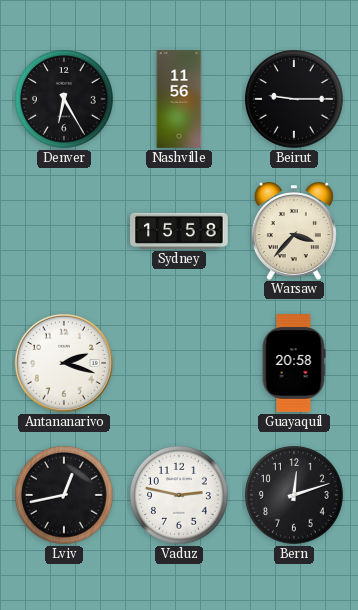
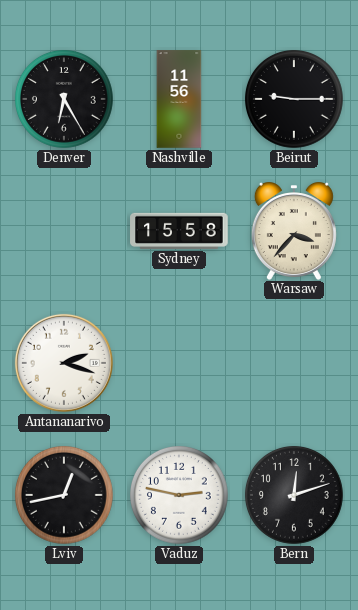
Guayaquil: 20:58 -> none
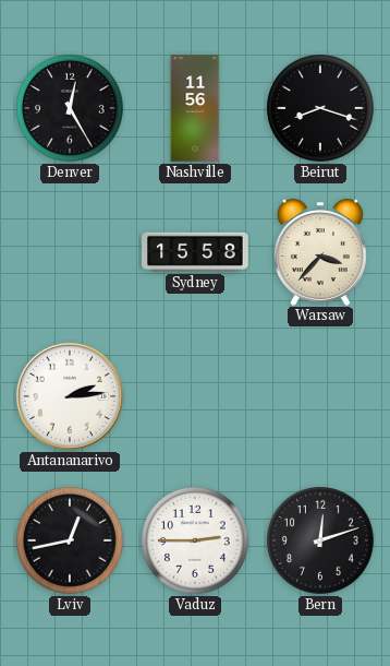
Denver: 6:25 -> 12:25
Beirut: 9:15 -> 8:18
Antananarivo: 2:18 -> 2:14
Vaduz: 2:47 -> 2:45
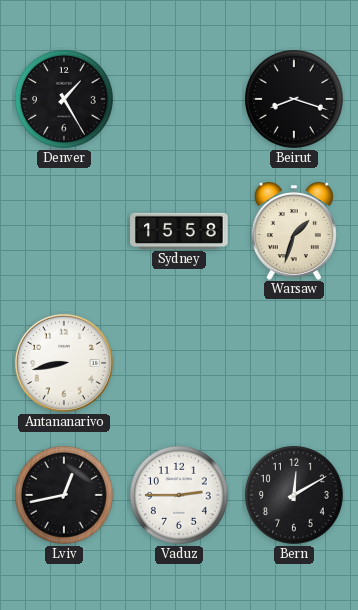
Denver: 12:25 -> 1:25
Nashville: 11:56 -> none
Warsaw: 3:37 -> 1:33
Antananarivo: 2:14 -> 8:43
Bern: 12:12 -> 12:10
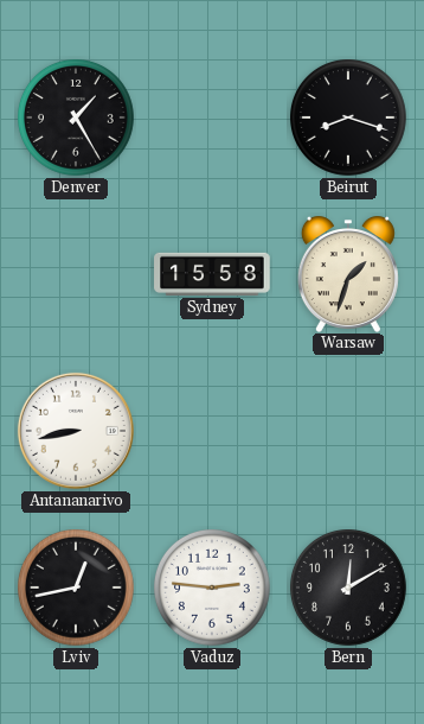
Vaduz: 2:45 -> 2:46
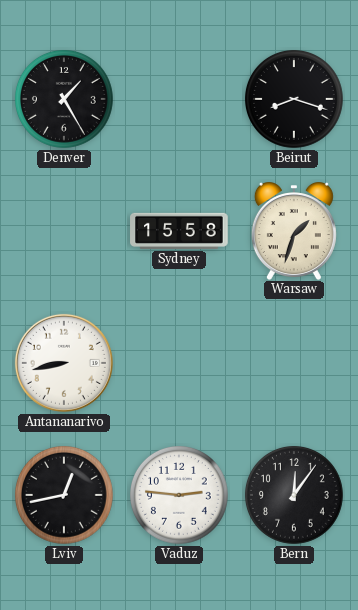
Bern: 12:10 -> 12:06
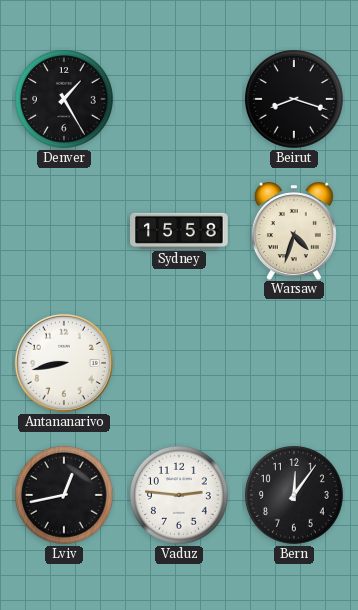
Warsaw: 1:33 -> 4:33
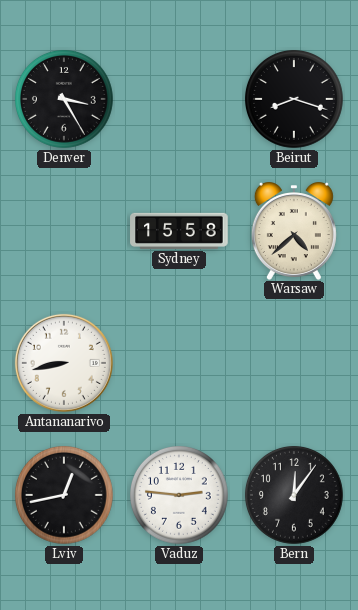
Denver: 1:25 -> 3:25
Warsaw: 4:33 -> 4:38
